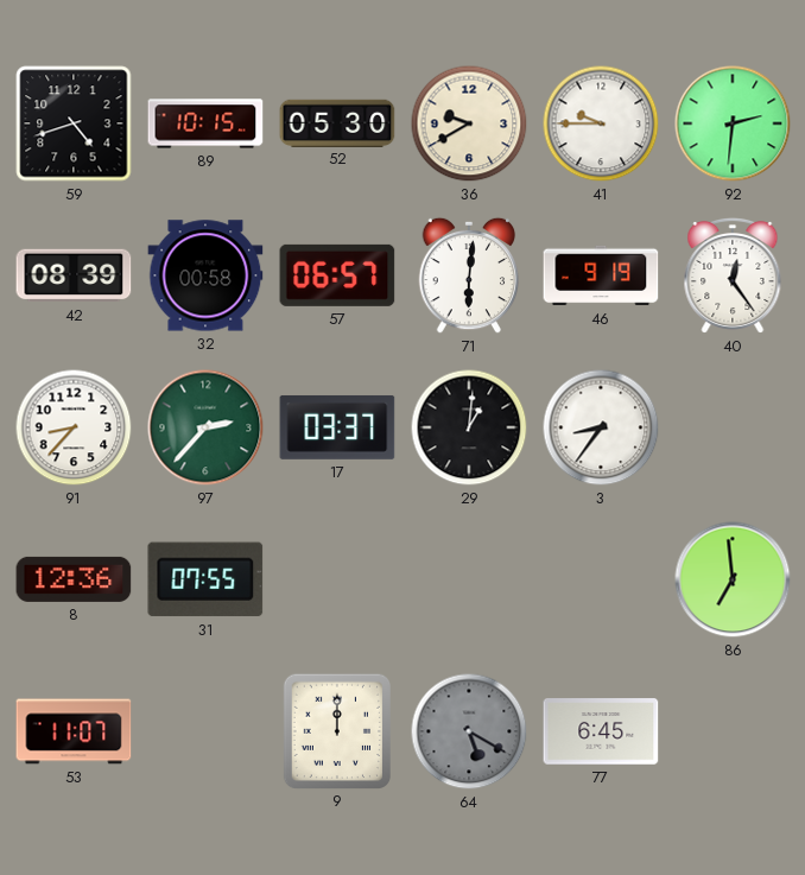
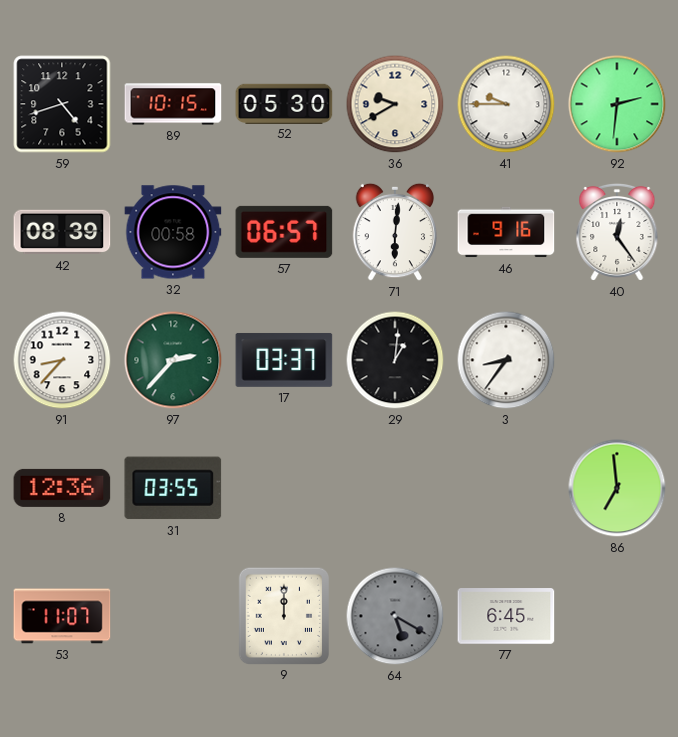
46: 9:19 -> 9:16
31: 07:55 -> 03:55
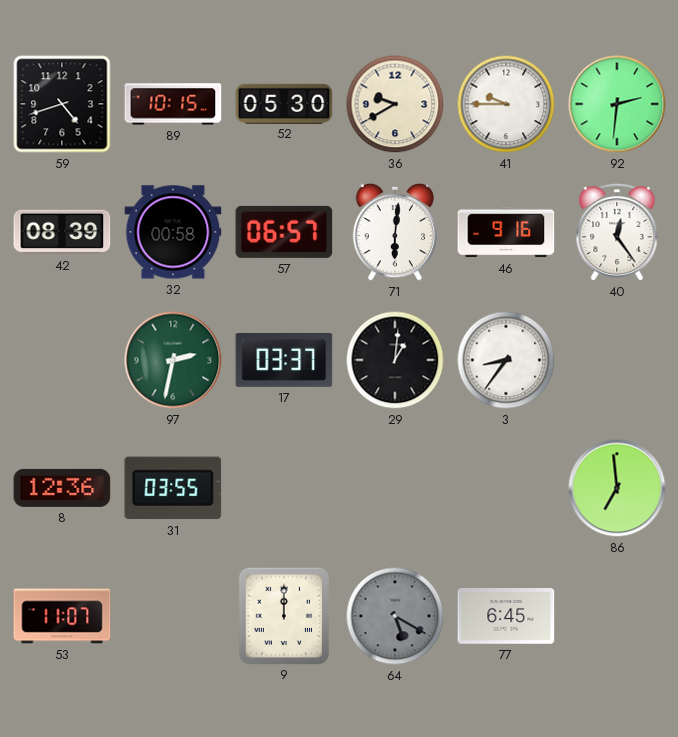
91: 8:37 -> none
97: 2:37 -> 2:32
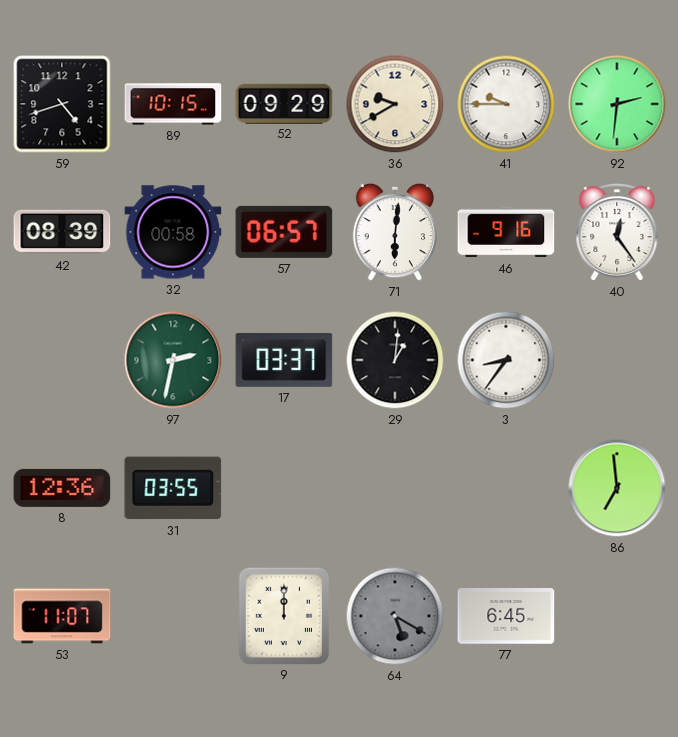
52: 05:30 -> 09:29
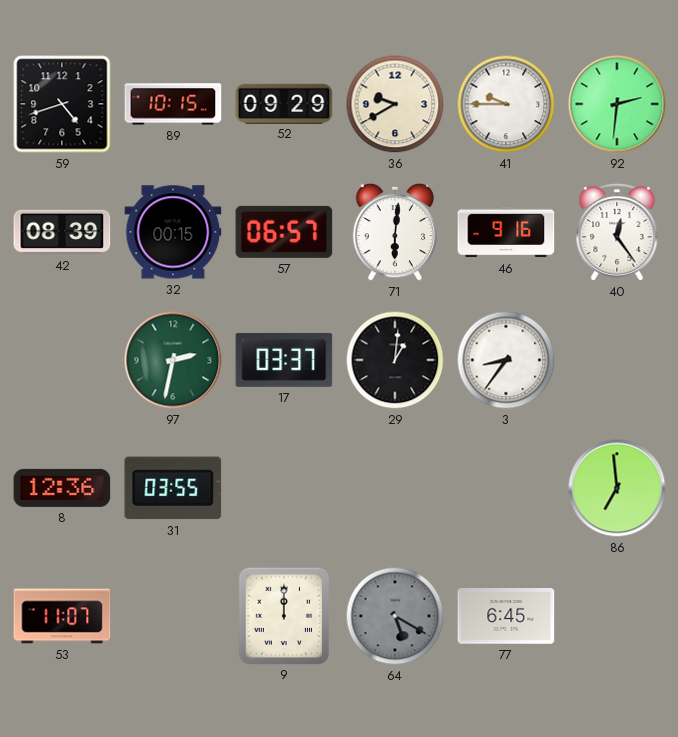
32: 00:58 -> 00:15
